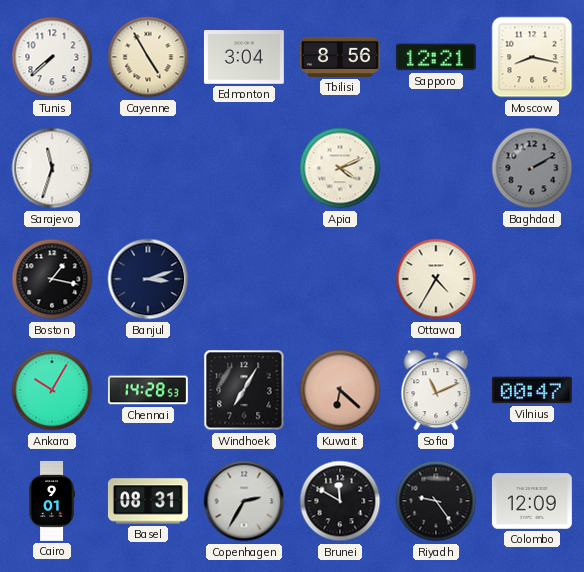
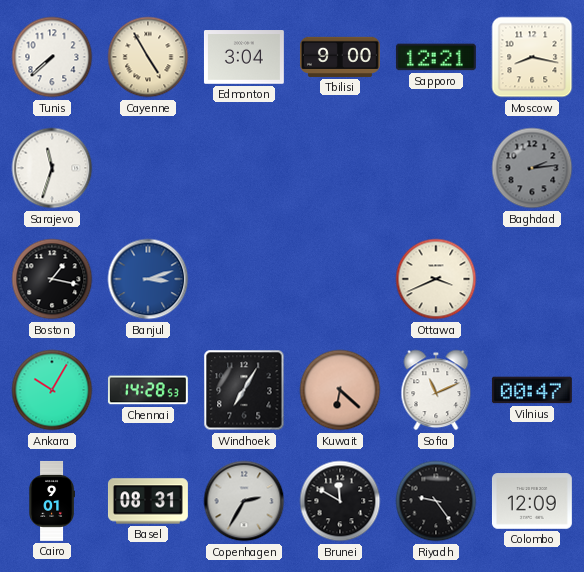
Tbilisi: 8:56 -> 9:00
Apia: 4:11 -> none
Baghdad: 2:10 -> 2:14
Banjul dial: navy -> blue
Ottawa: 4:35 -> 3:41
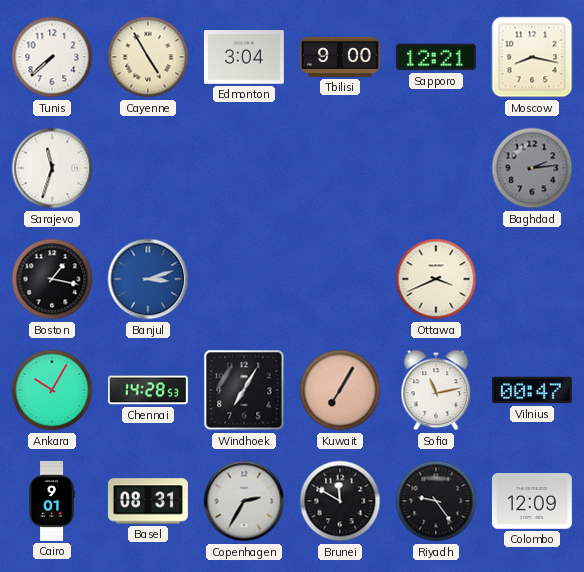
Kuwait: 6:22 -> 7:05
Sofia: 11:11 -> 11:13
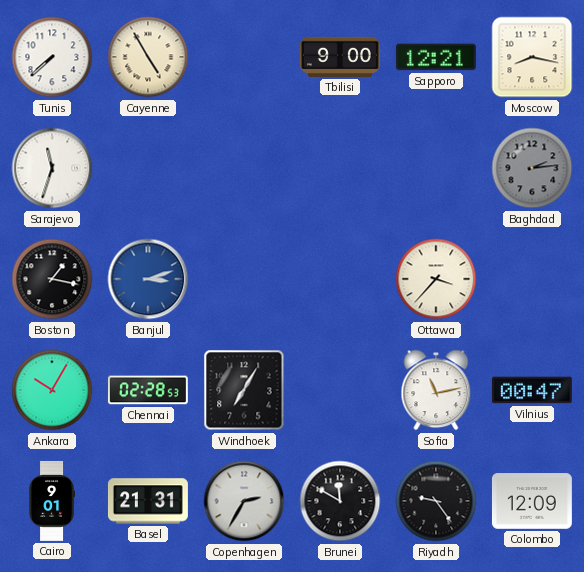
Edmonton: 3:04 -> none
Ottawa: 3:41 -> 3:37
Chennai: 14:28 -> 02:28
Kuwait: 7:05 -> none
Basel: 08:31 -> 21:31
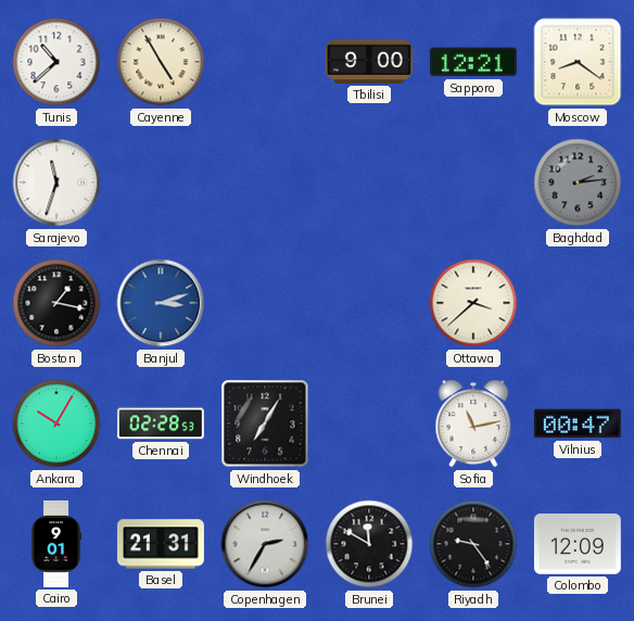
Tunis: 7:38 -> 10:38
Moscow: 8:17 -> 8:21
Ottawa: 3:37 -> 3:38
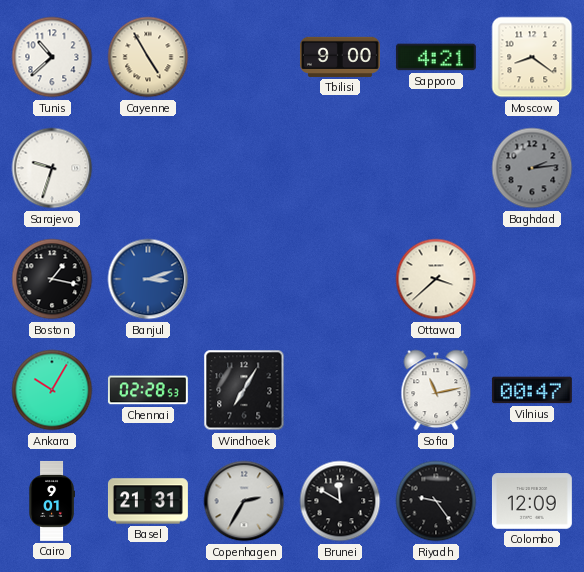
Sapporo: 12:21 -> 4:21
Sarajevo: 11:33 -> 9:33
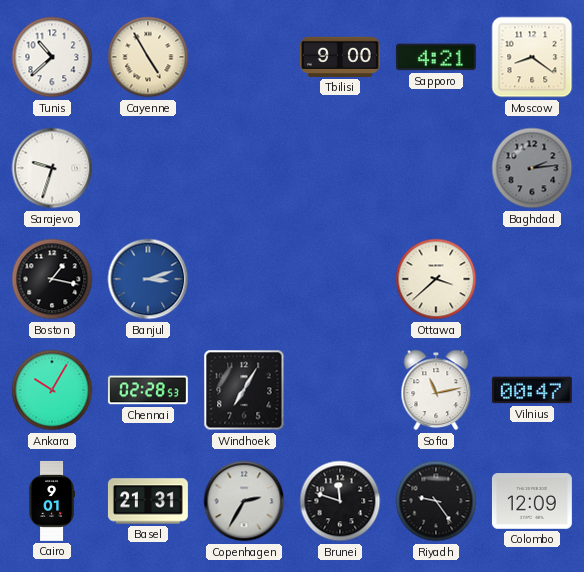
Brunei: 11:50 -> 11:48
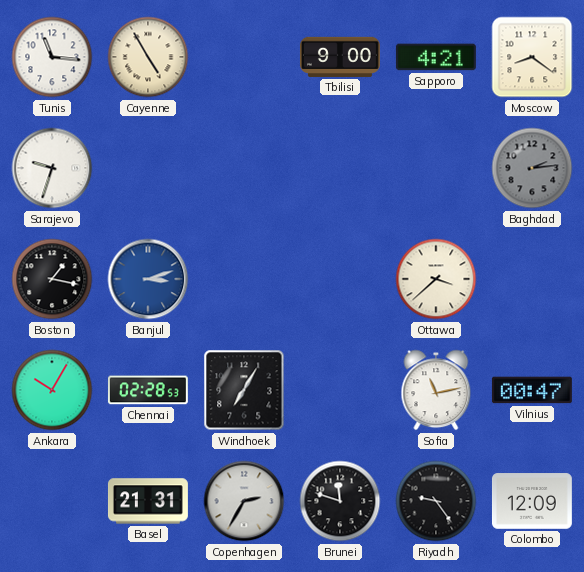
Tunis: 10:38 -> 11:16
Cairo: 9:01 -> none
